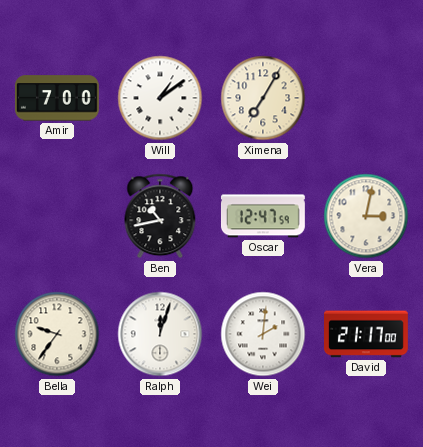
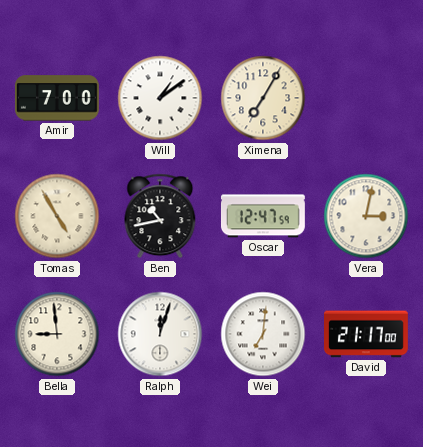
Tomas: none -> 4:55
Bella: 9:36 -> 8:59
Wei: 2:01 -> 7:01
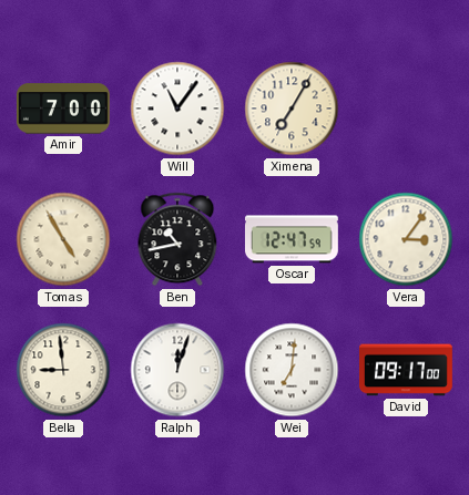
Will: 1:09 -> 11:06
Vera: 3:02 -> 3:06
David: 21:17 -> 09:17
